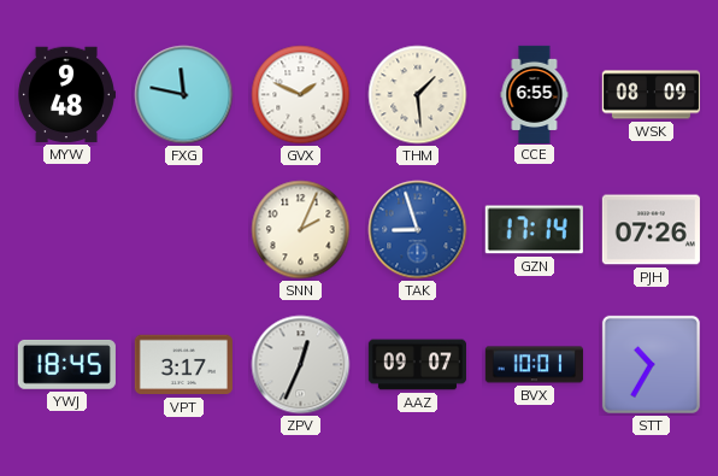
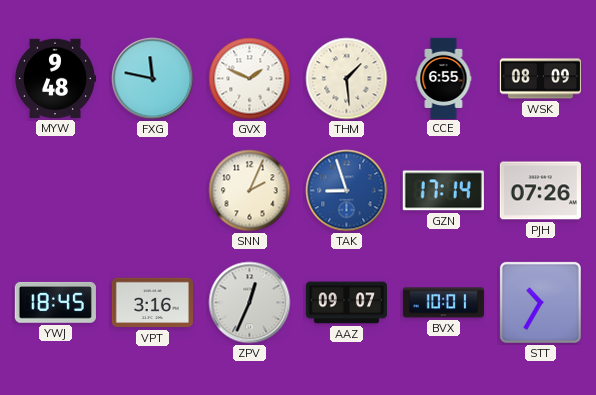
VPT: 3:17 -> 3:16
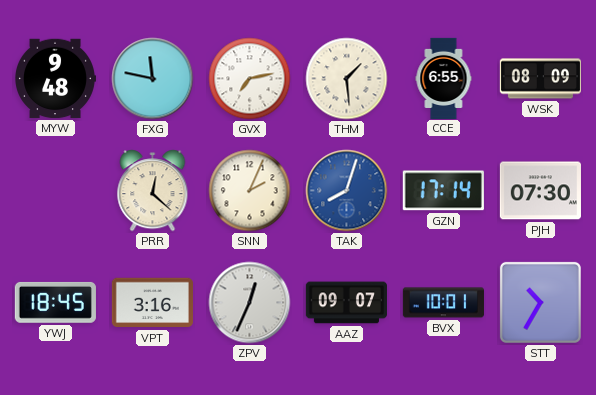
GVX: 1:49 -> 7:13
PRR: none -> 12:22
TAK: 8:57 -> 8:03
PJH: 07:26 -> 07:30
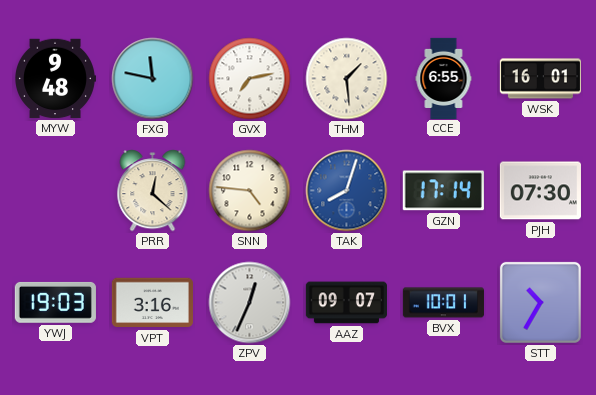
WSK: 08:09 -> 16:01
SNN: 2:04 -> 4:46
YWJ: 18:45 -> 19:03
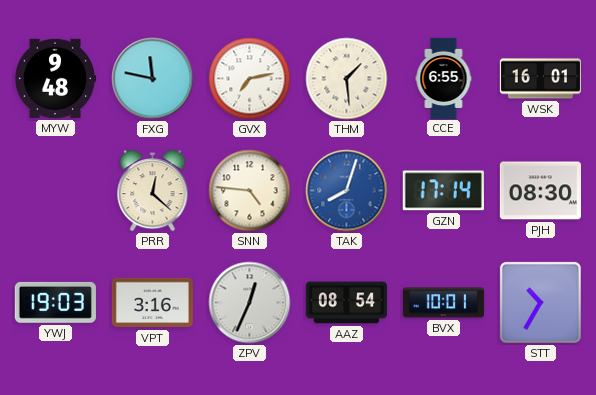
PJH: 07:30 -> 08:30
AAZ: 09:07 -> 08:54
